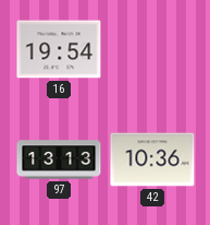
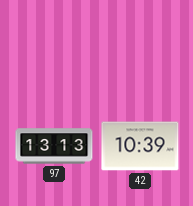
16: 19:54 -> none
42: 10:36 -> 10:39
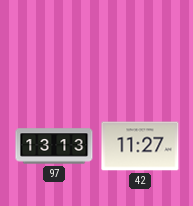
42: 10:39 -> 11:27
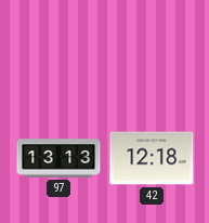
42: 11:27 -> 12:18
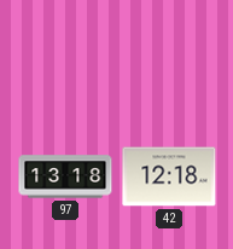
97: 13:13 -> 13:18
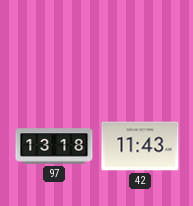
42: 12:18 -> 11:43
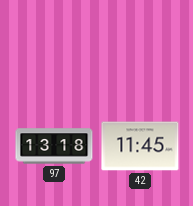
42: 11:43 -> 11:45
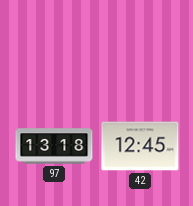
42: 11:45 -> 12:45
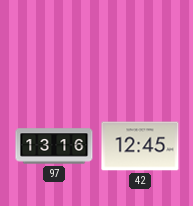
97: 13:18 -> 13:16
